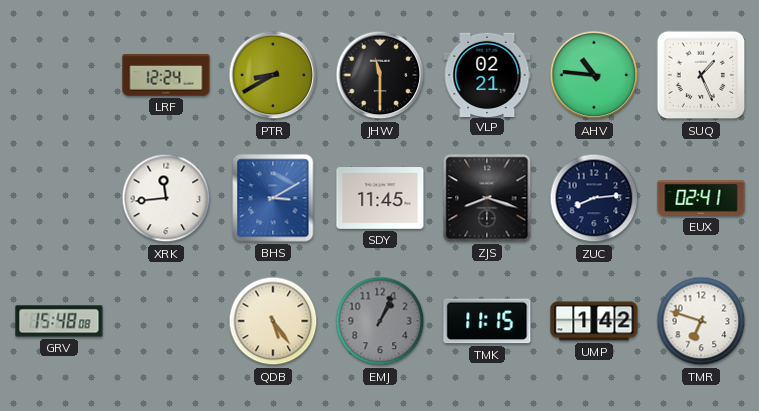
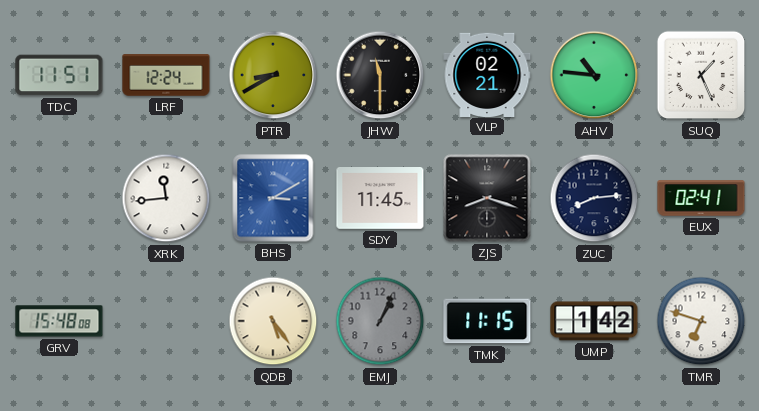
TDC: none -> 11:51
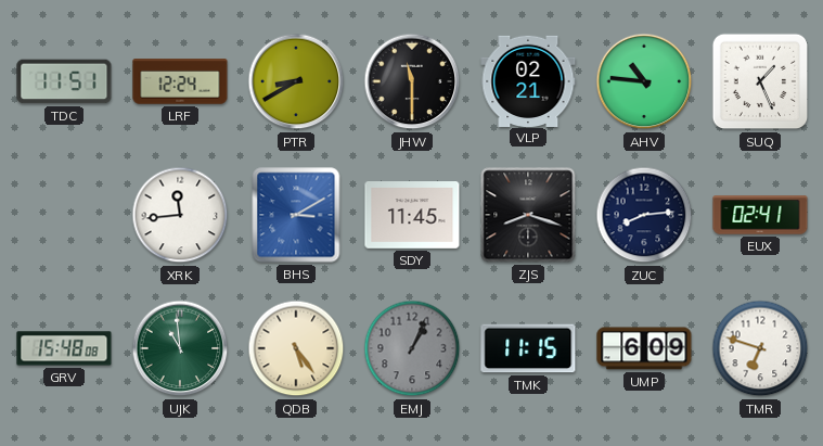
UJK: none -> 10:59
UMP: 1:42 -> 6:09
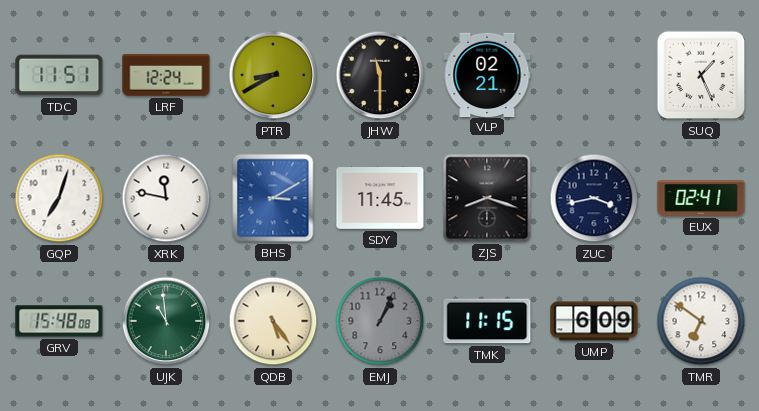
AHV: 10:46 -> none
GQP: none -> 7:03
XRK: 11:44 -> 11:47
ZUC: 8:14 -> 3:43
TMR: 6:48 -> 6:51
